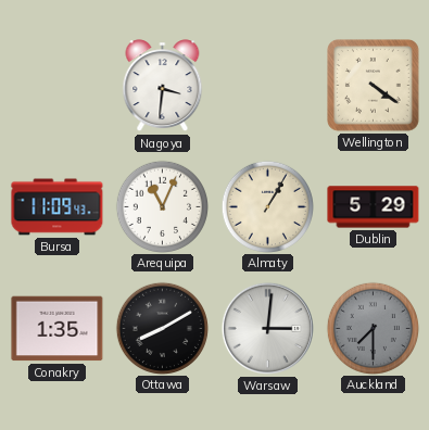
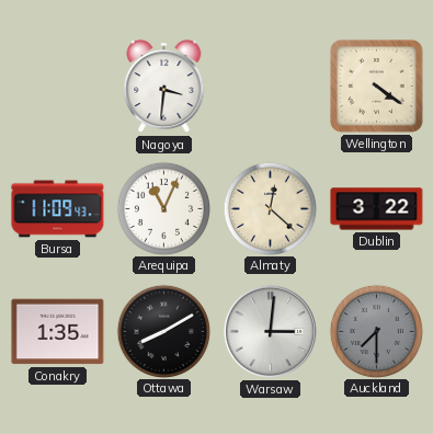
Almaty: 1:05 -> 12:22
Dublin: 5:29 -> 3:22
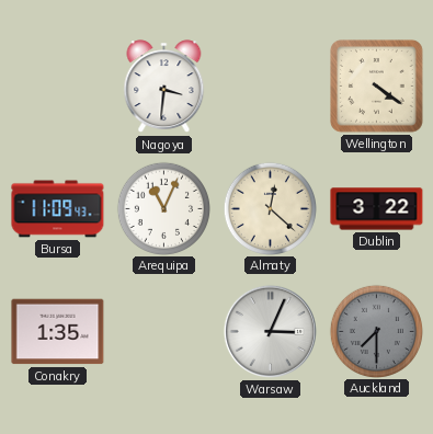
Ottawa: 8:10 -> none
Warsaw: 3:01 -> 3:04
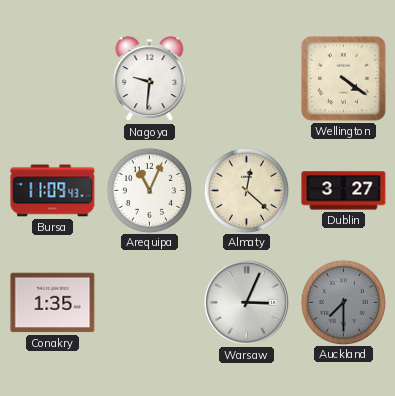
Nagoya: 3:31 -> 9:31
Dublin: 3:22 -> 3:27
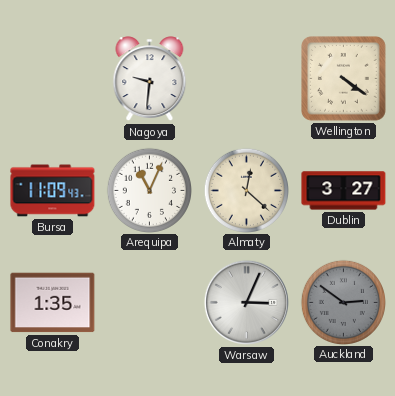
Auckland: 7:30 -> 2:51
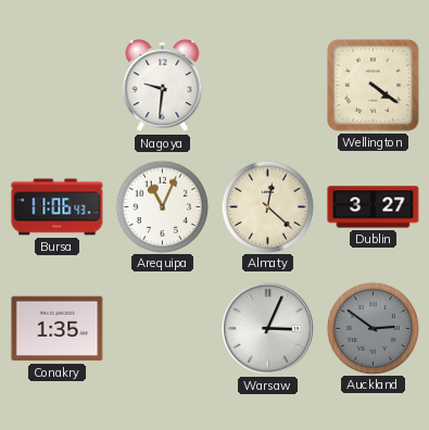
Bursa: 11:09 -> 11:06
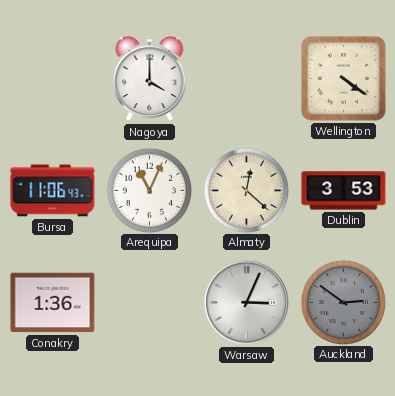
Nagoya: 9:31 -> 4:00
Dublin: 3:27 -> 3:53
Conakry: 1:35 -> 1:36
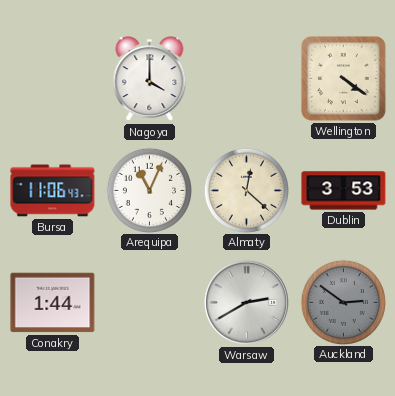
Conakry: 1:36 -> 1:44
Warsaw: 3:04 -> 2:40
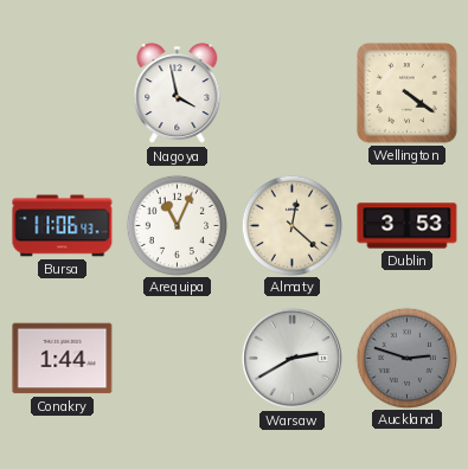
Nagoya: 4:00 -> 3:58
Auckland: 2:51 -> 2:48
